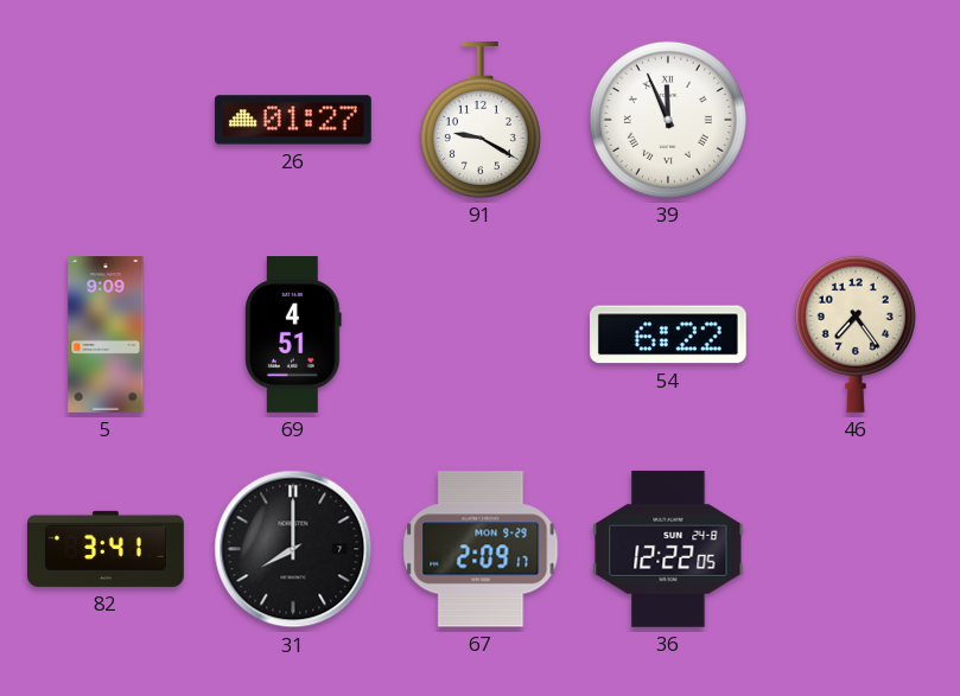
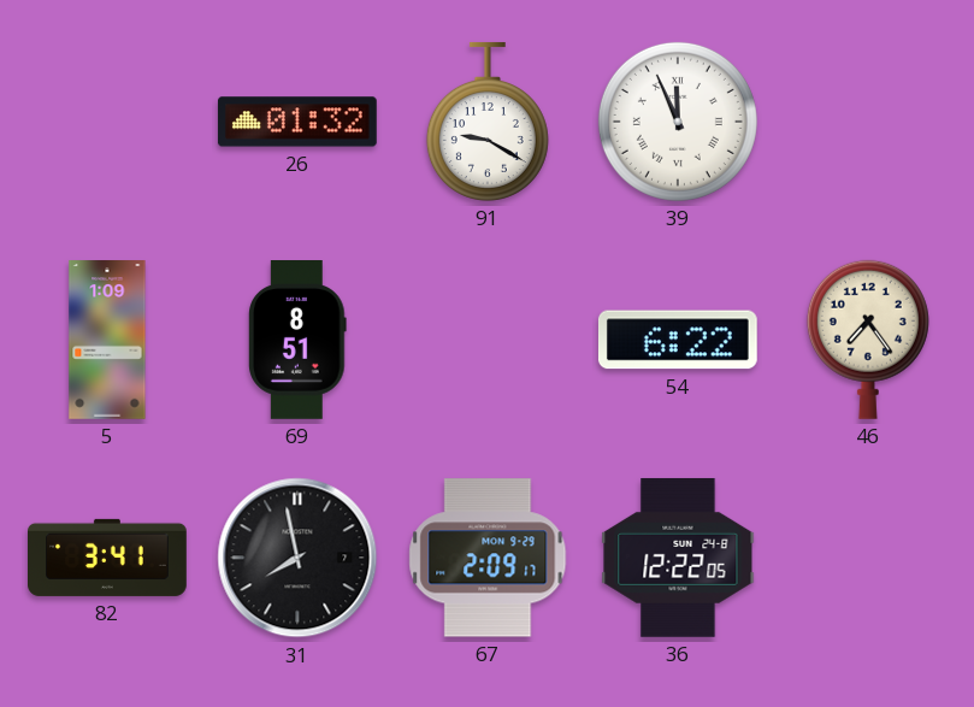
26: 01:27 -> 01:32
5: 9:09 -> 1:09
69: 4:51 -> 8:51
31: 8:00 -> 7:58
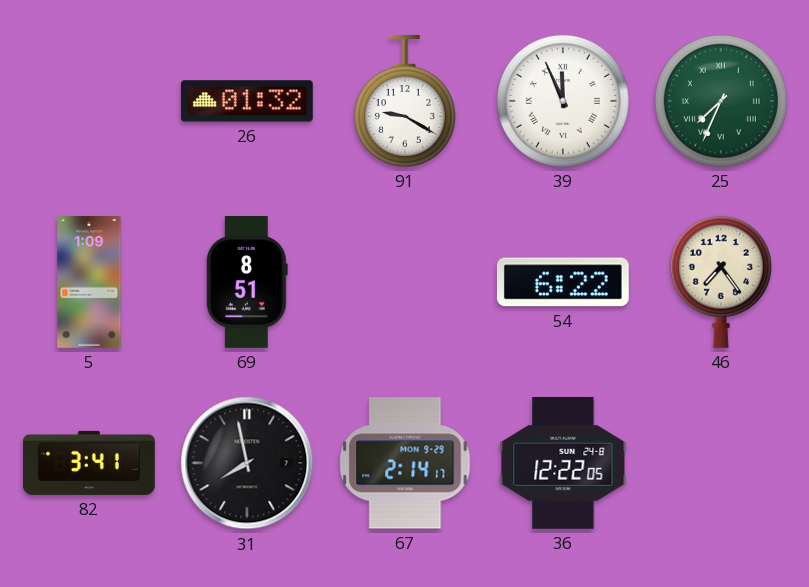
25: none -> 7:34
67: 2:09 -> 2:14
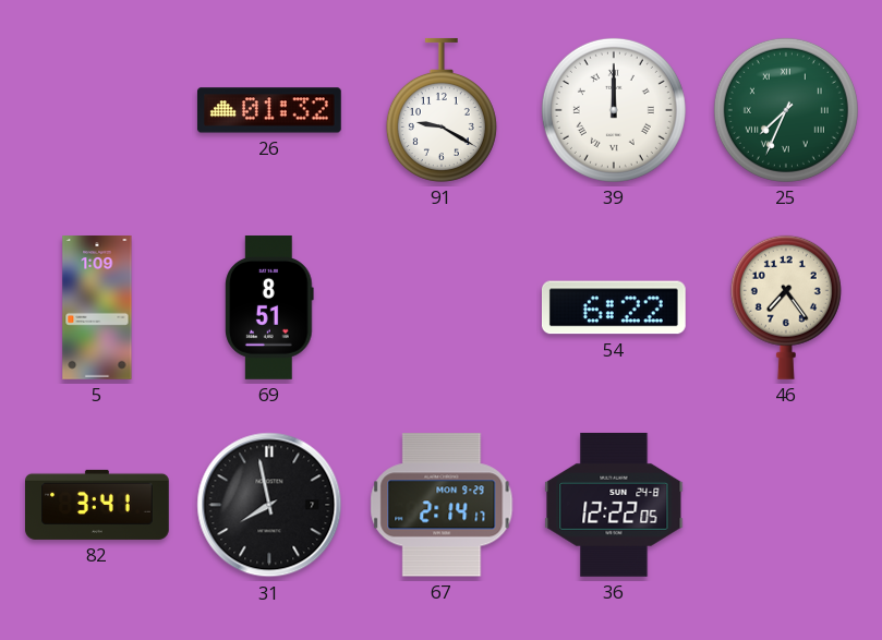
39: 11:56 -> 12:00
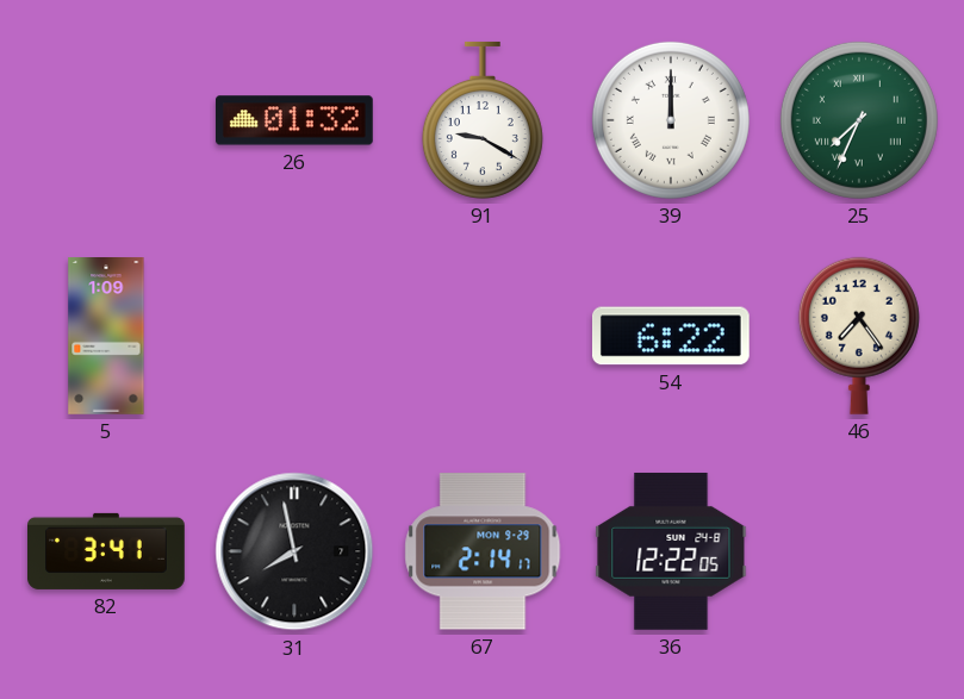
69: 8:51 -> none
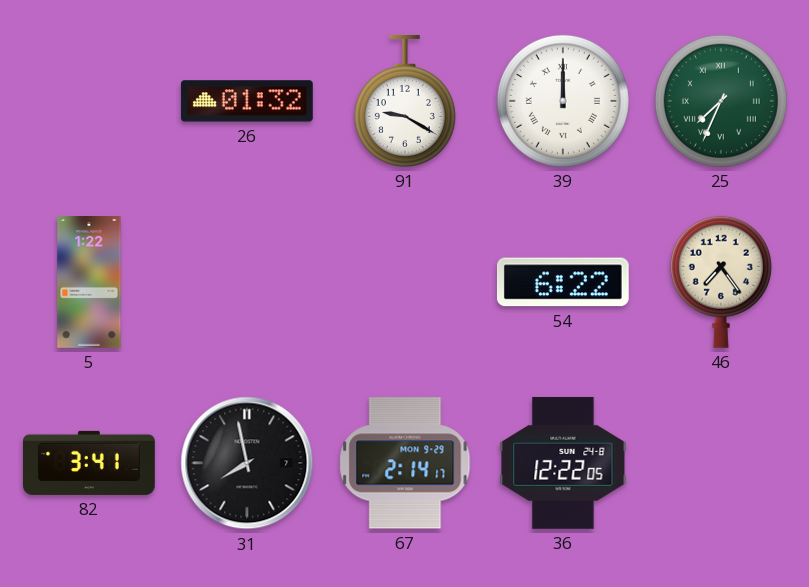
5: 1:09 -> 1:22
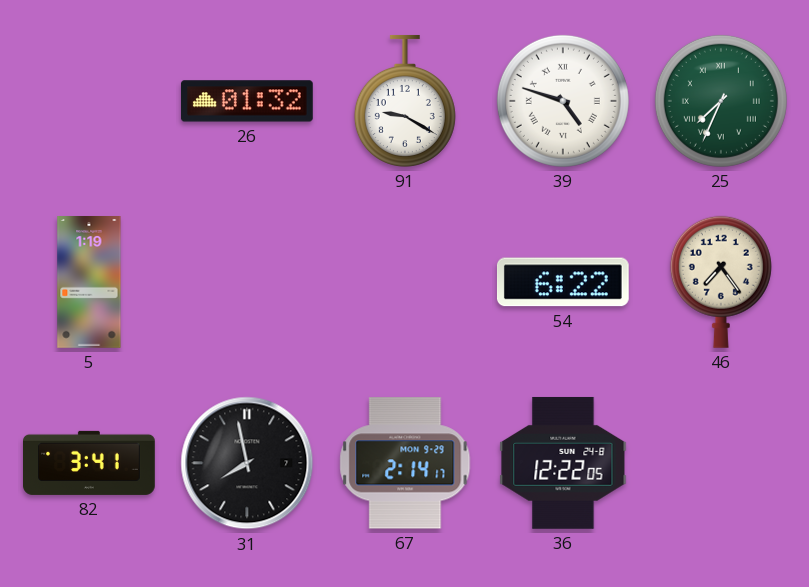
39: 12:00 -> 4:48
5: 1:22 -> 1:19
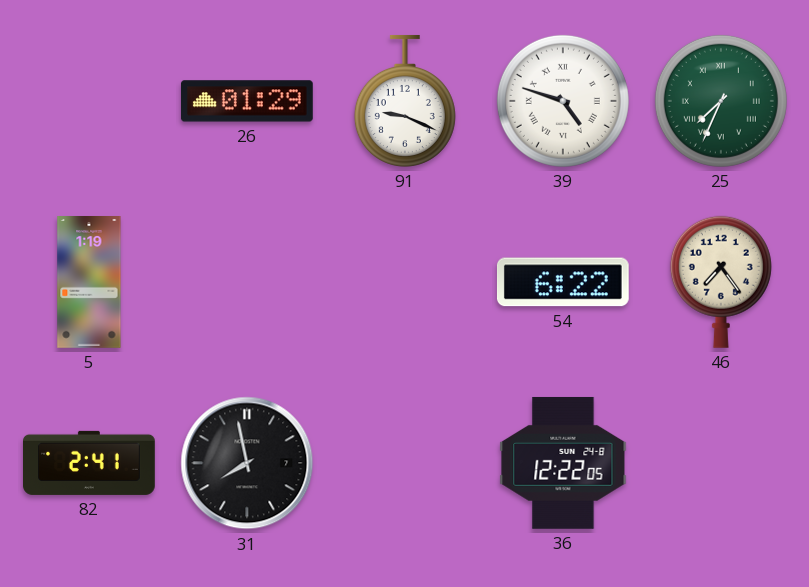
26: 01:32 -> 01:29
91: 9:20 -> 9:19
82: 3:41 -> 2:41
67: 2:14 -> none
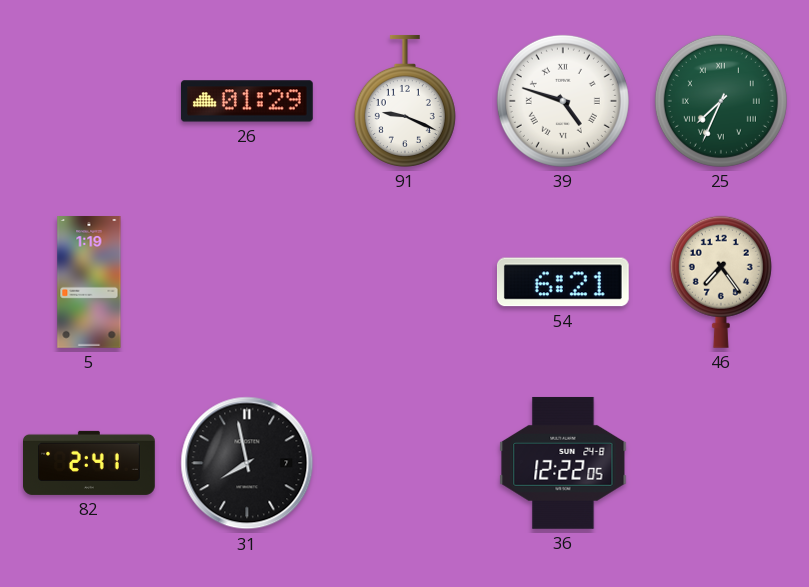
54: 6:22 -> 6:21
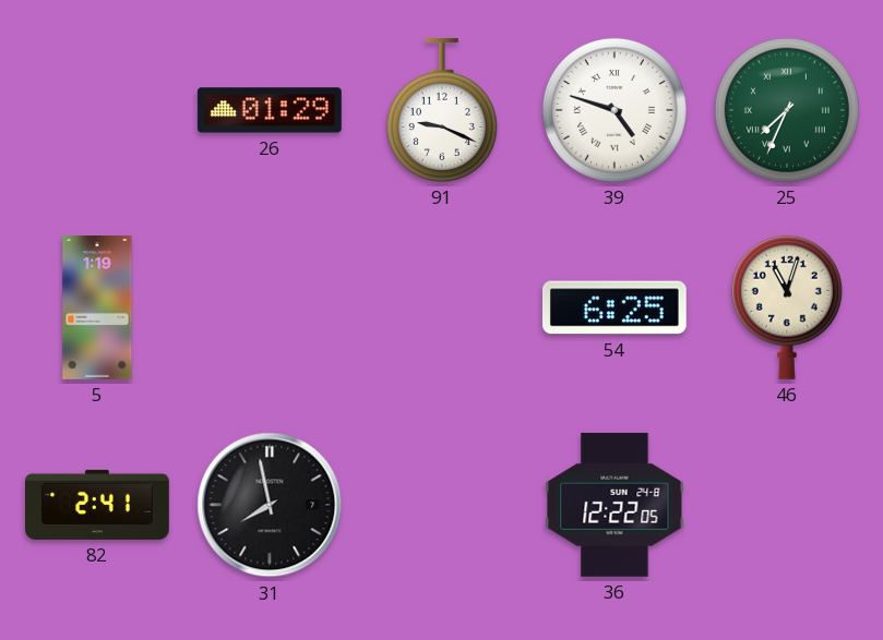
54: 6:21 -> 6:25
46: 7:24 -> 11:03
